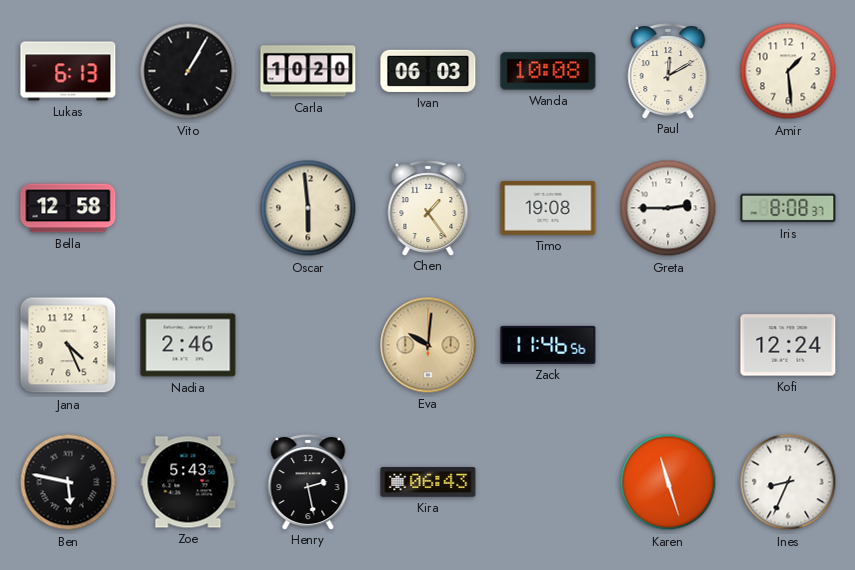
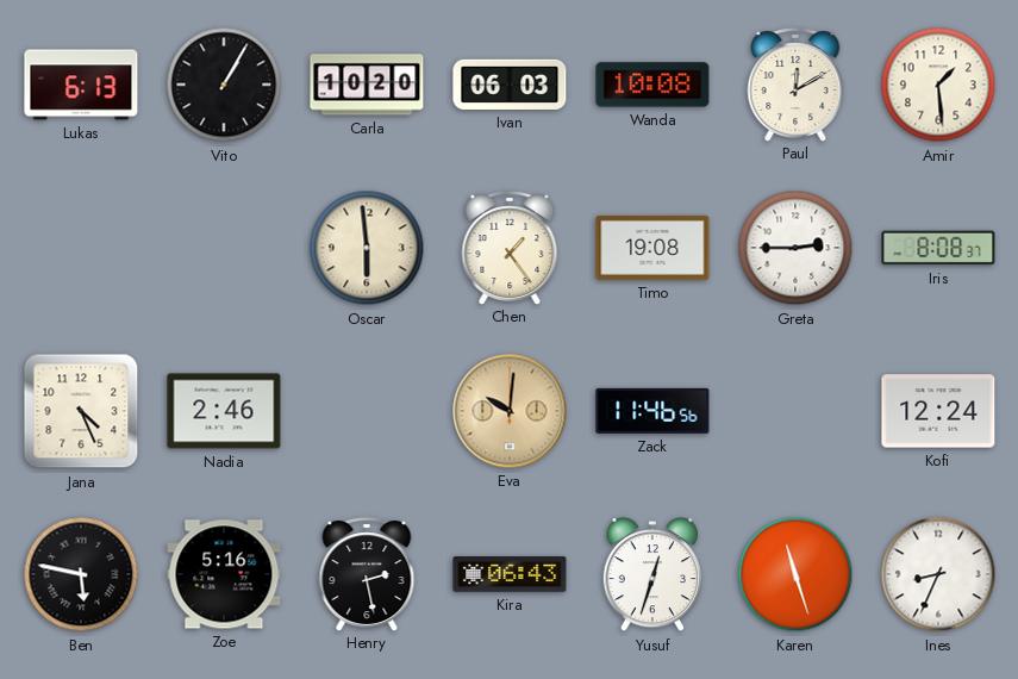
Bella: 12:58 -> none
Zoe: 5:43 -> 5:16
Yusuf: none -> 12:33
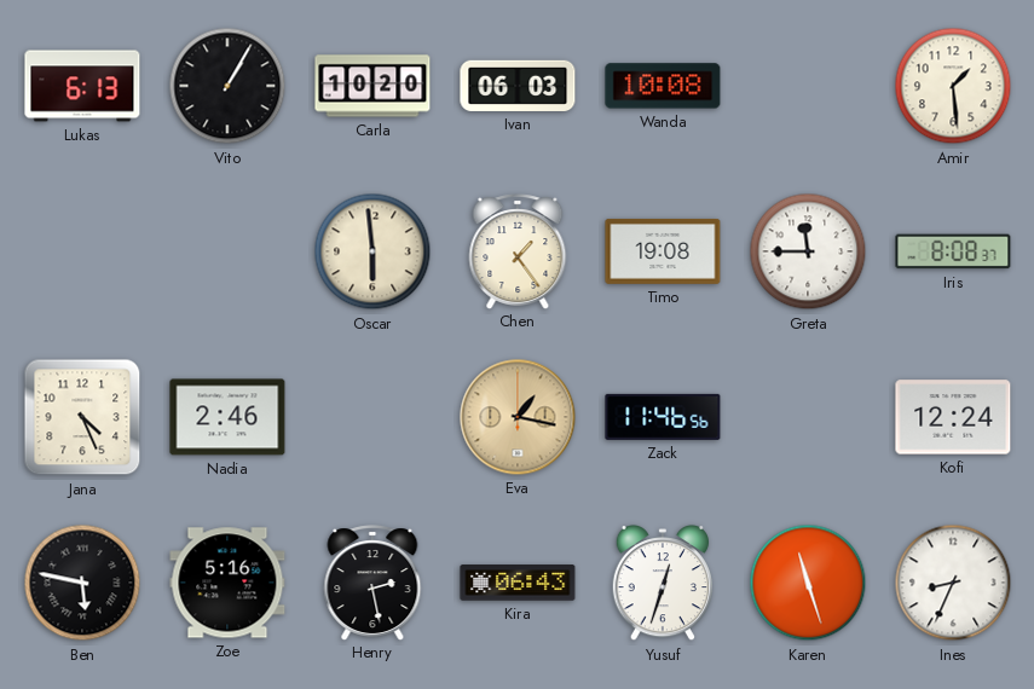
Paul: 12:10 -> none
Greta: 2:45 -> 11:45
Eva: 10:01 -> 1:17
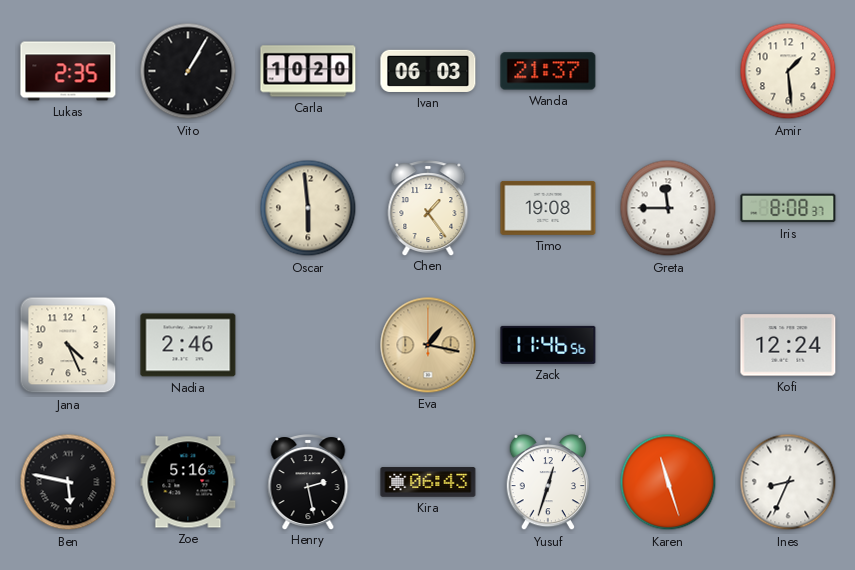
Lukas: 6:13 -> 2:35
Wanda: 10:08 -> 21:37
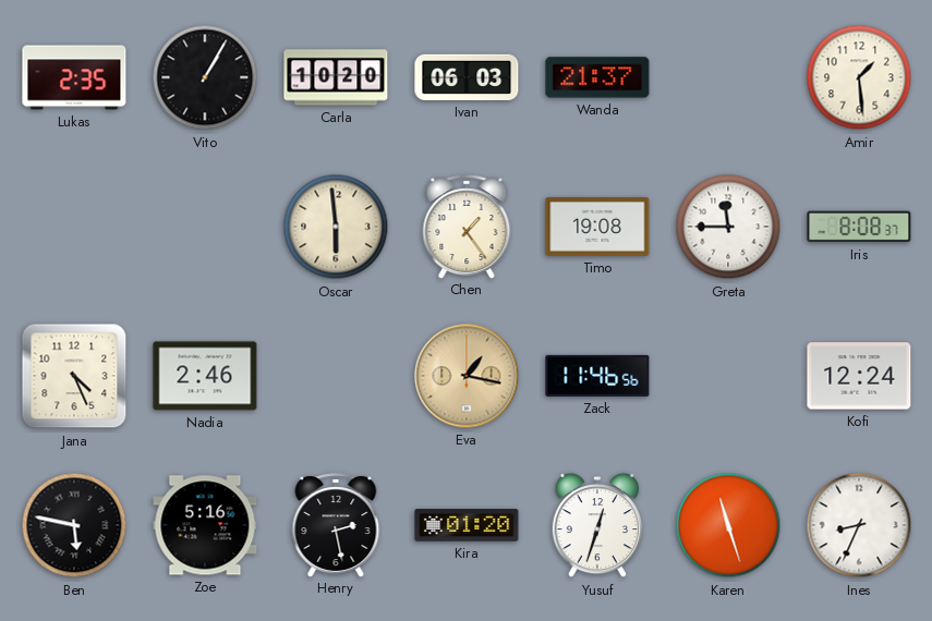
Kira: 06:43 -> 01:20
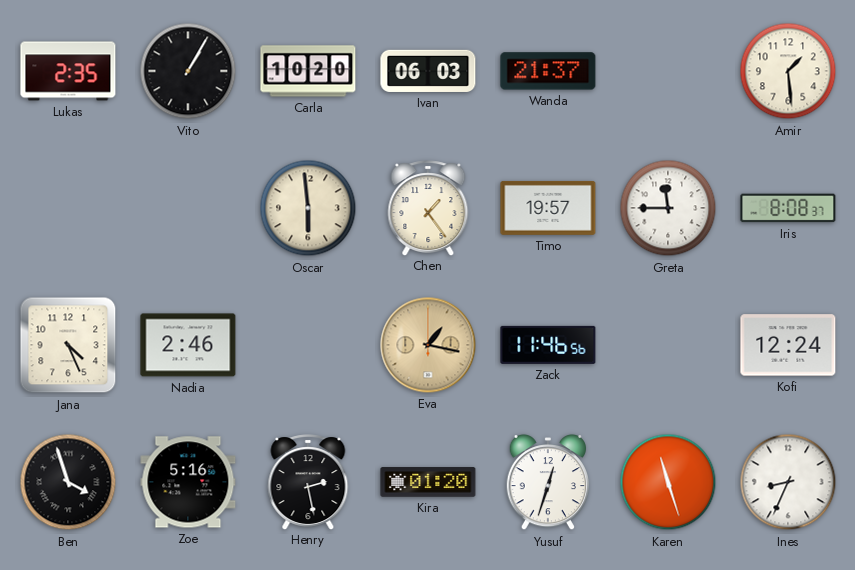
Timo: 19:08 -> 19:57
Ben: 5:47 -> 3:57
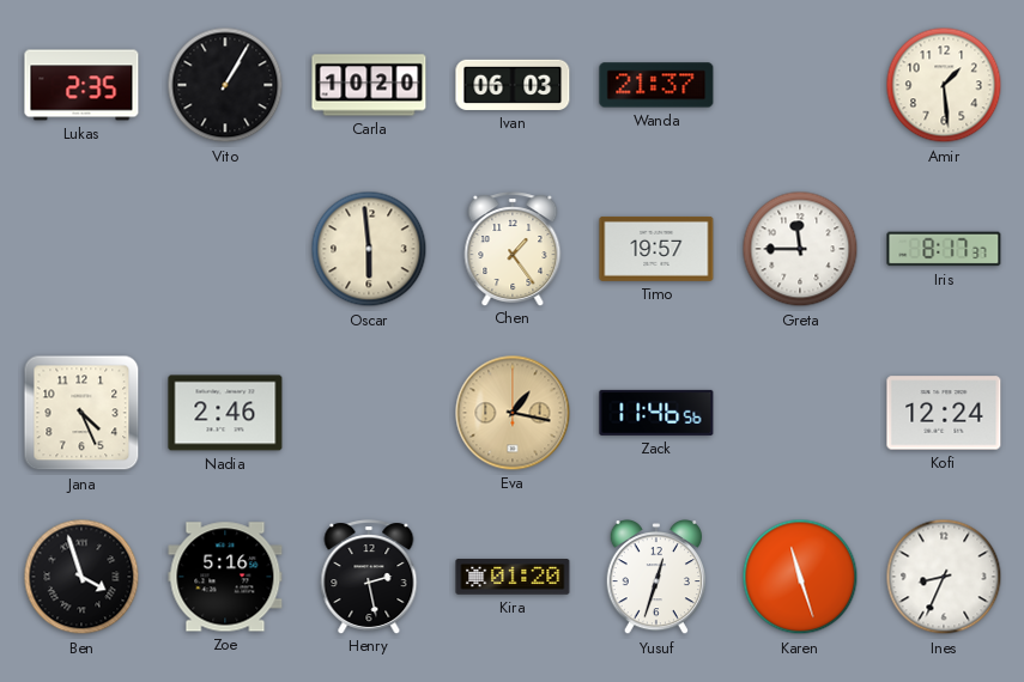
Iris: 8:08 -> 8:17
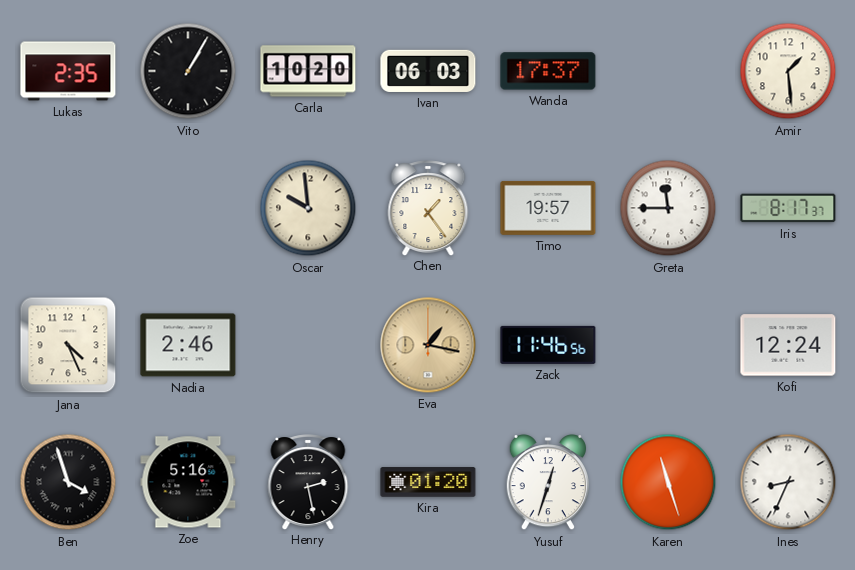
Wanda: 21:37 -> 17:37
Oscar: 5:59 -> 9:59
